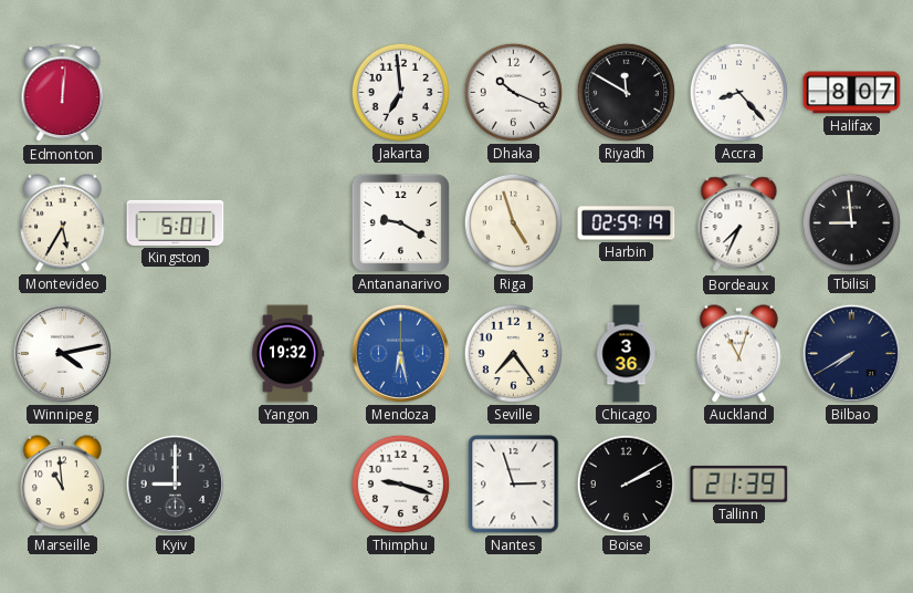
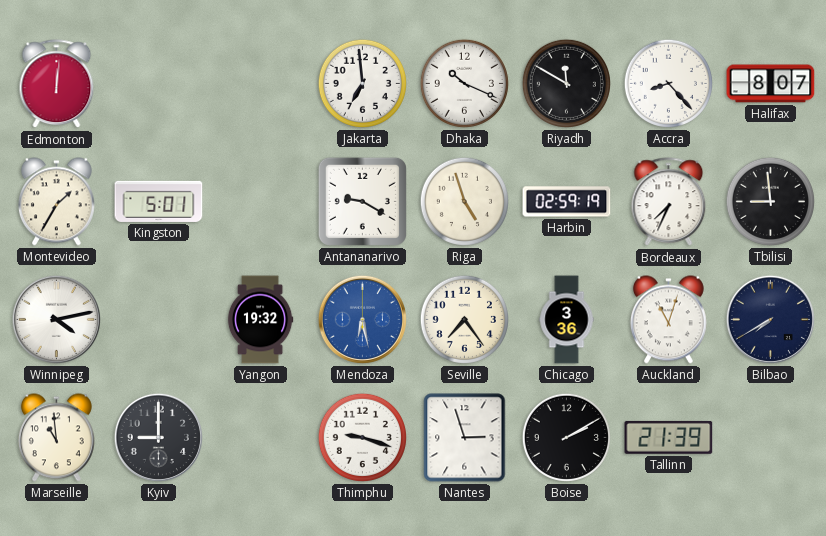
Montevideo: 5:35 -> 1:35
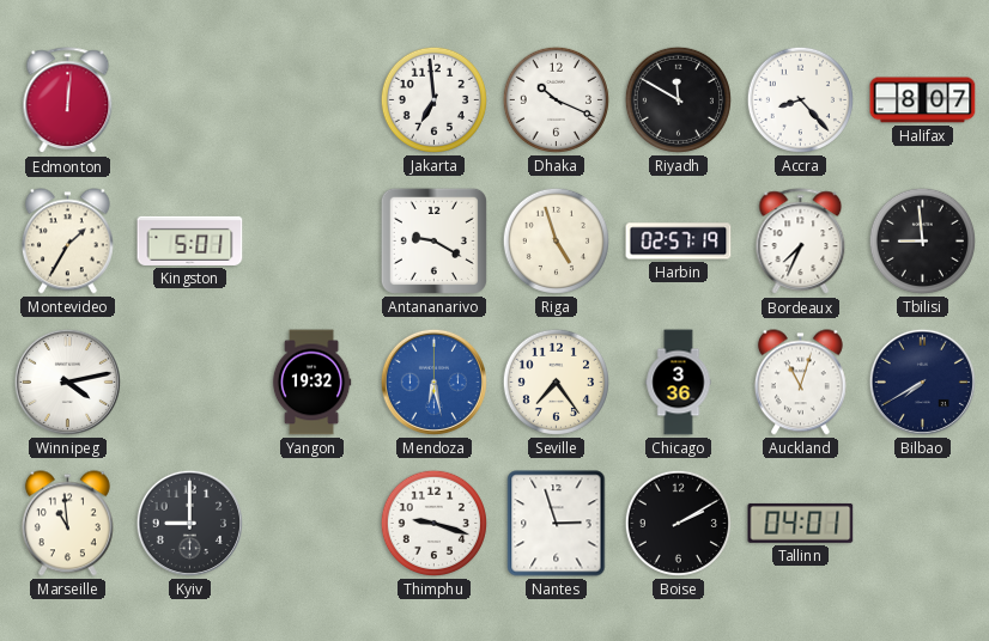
Harbin: 02:59 -> 02:57
Tallinn: 21:39 -> 04:01
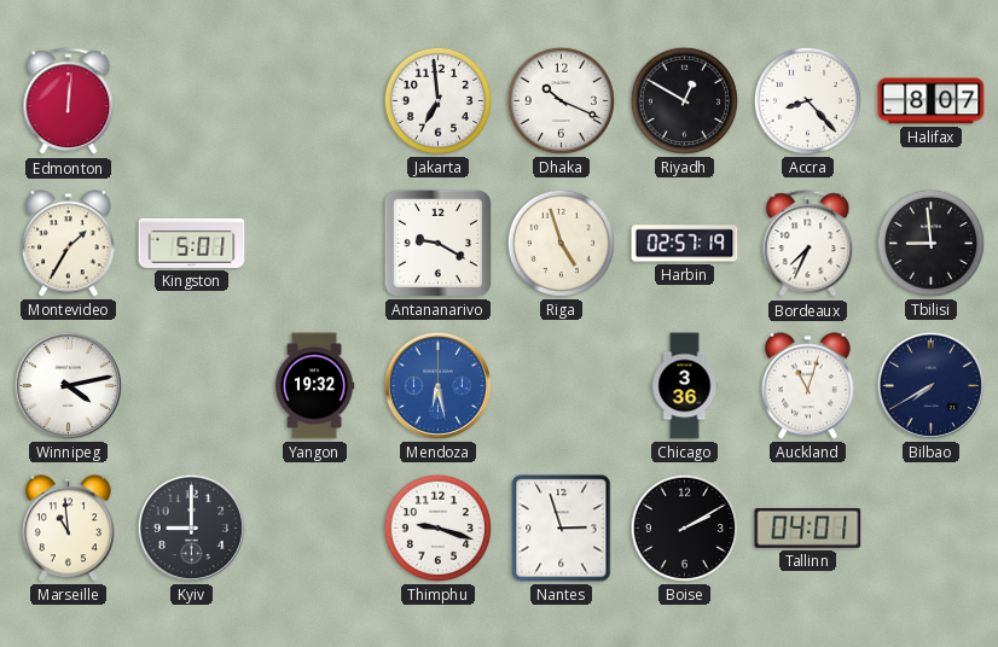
Riyadh: 11:50 -> 12:50
Seville: 7:24 -> none
